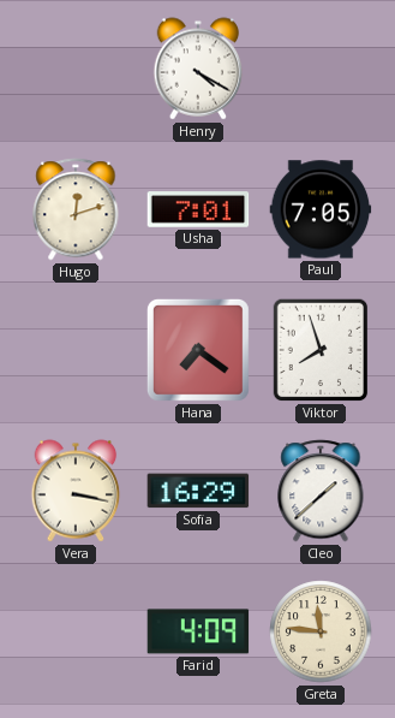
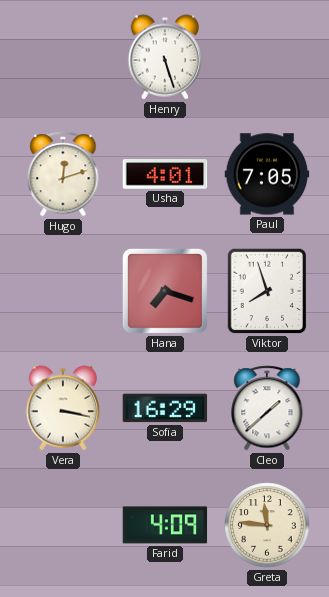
Henry: 4:20 -> 5:27
Usha: 7:01 -> 4:01
Hana: 7:21 -> 7:18
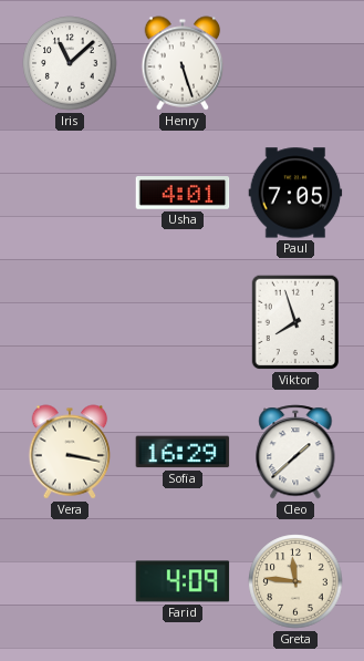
Iris: none -> 11:08
Hugo: 12:12 -> none
Hana: 7:18 -> none
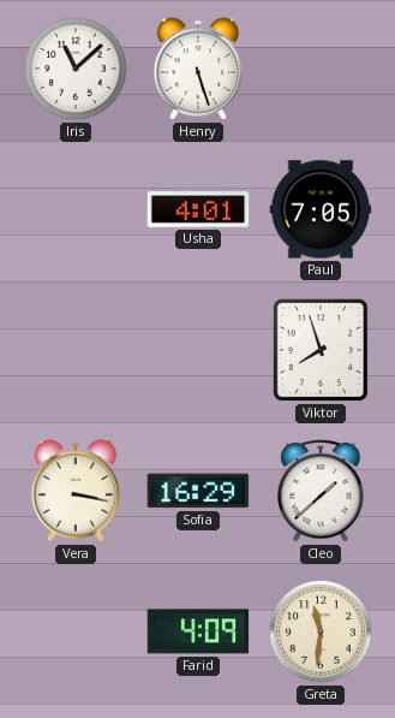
Greta: 11:46 -> 11:31
